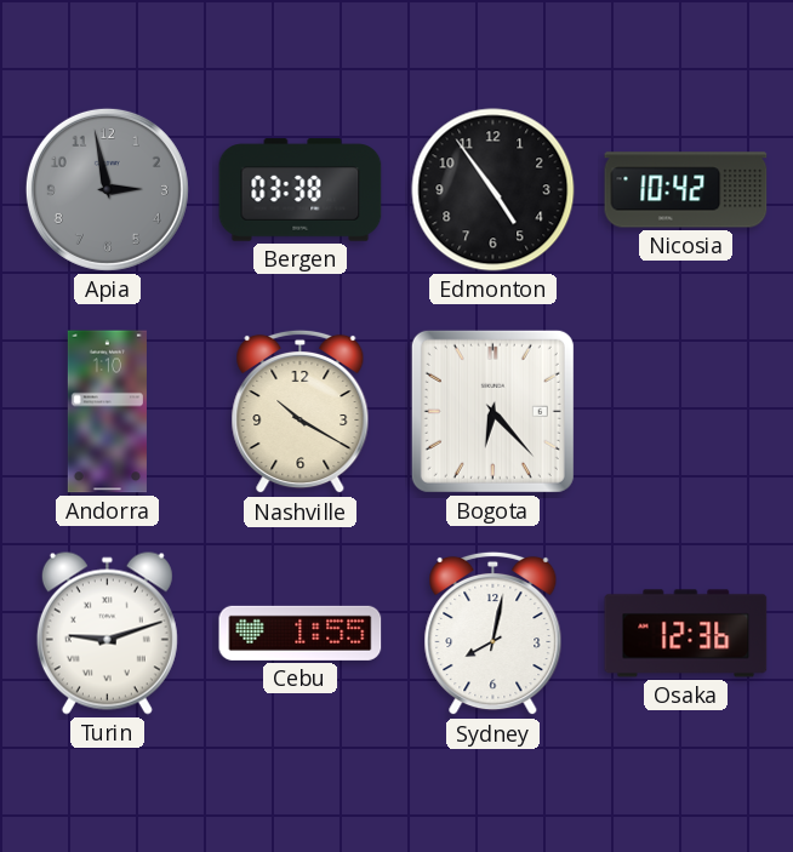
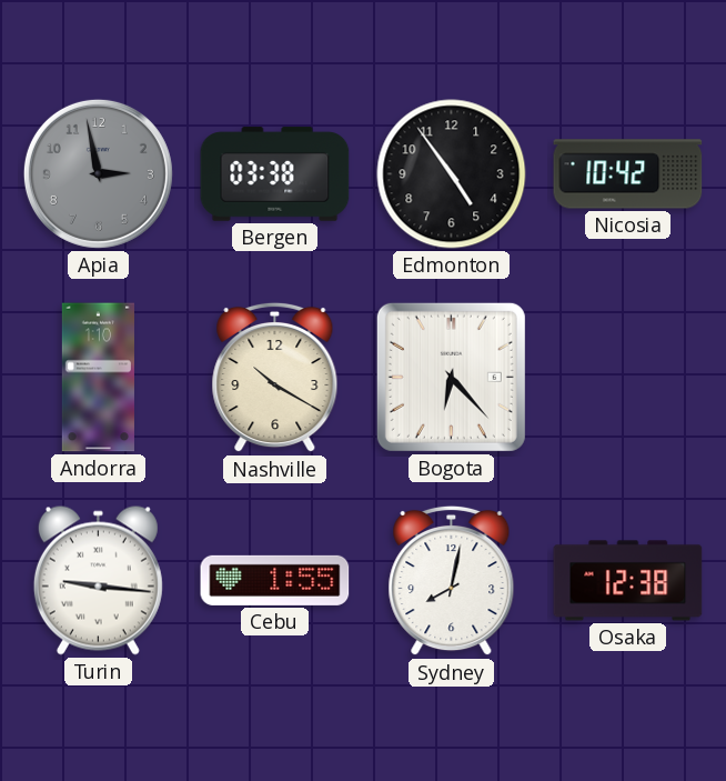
Turin: 9:12 -> 9:16
Osaka: 12:36 -> 12:38
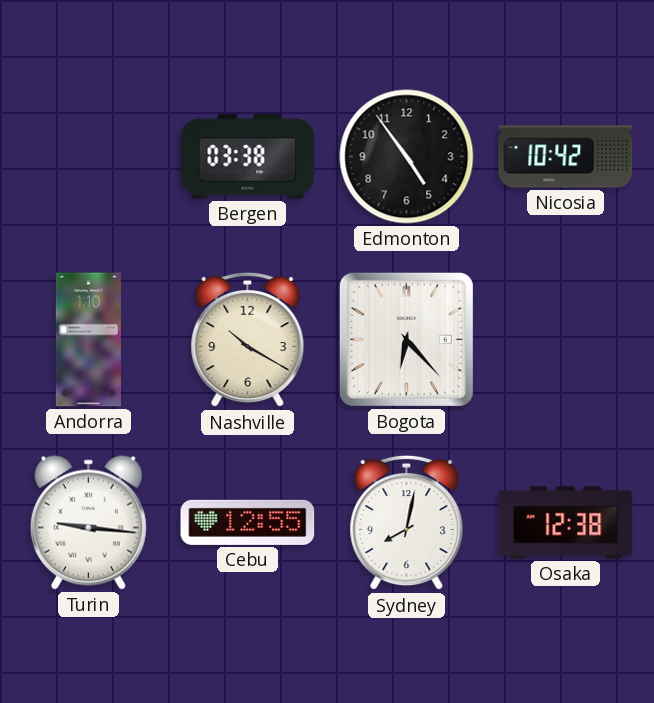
Apia: 2:58 -> none
Cebu: 1:55 -> 12:55
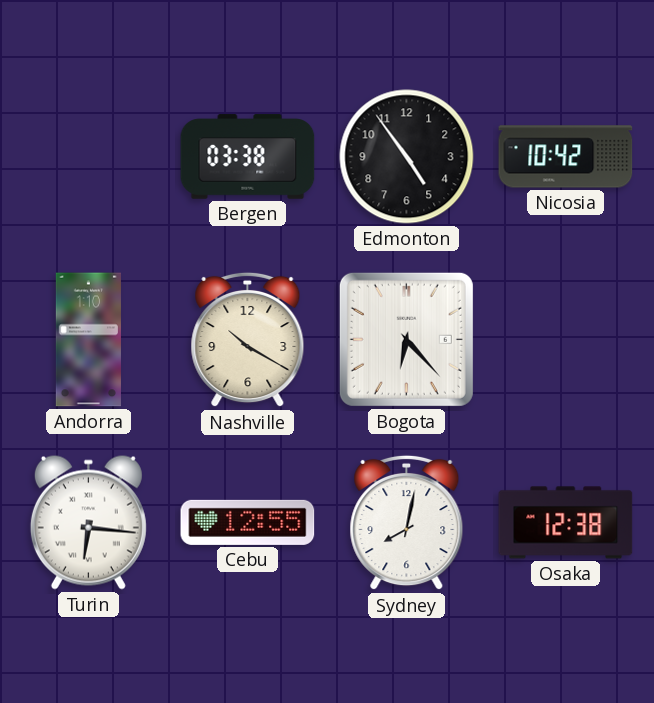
Turin: 9:16 -> 6:16
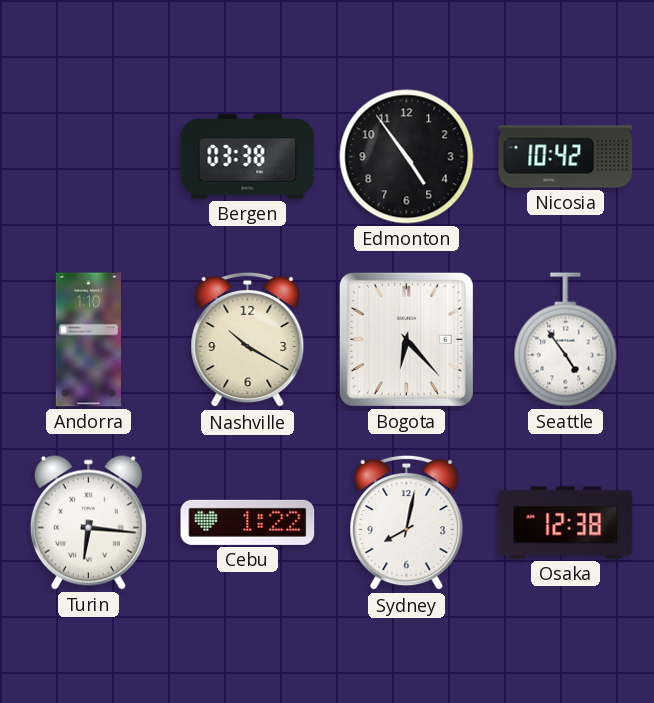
Seattle: none -> 4:54
Cebu: 12:55 -> 1:22
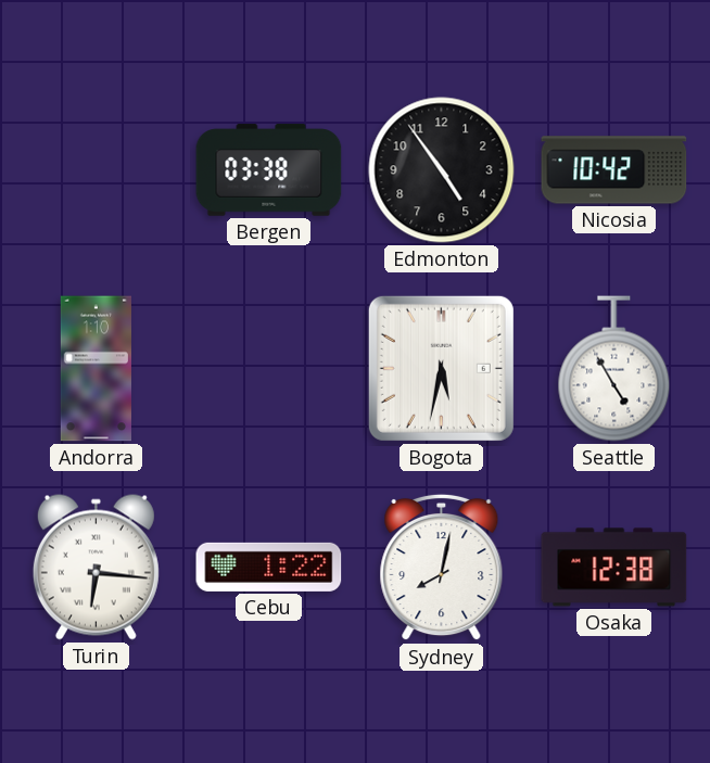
Nashville: 10:20 -> none
Bogota: 6:23 -> 5:32
Seattle: 4:54 -> 4:55
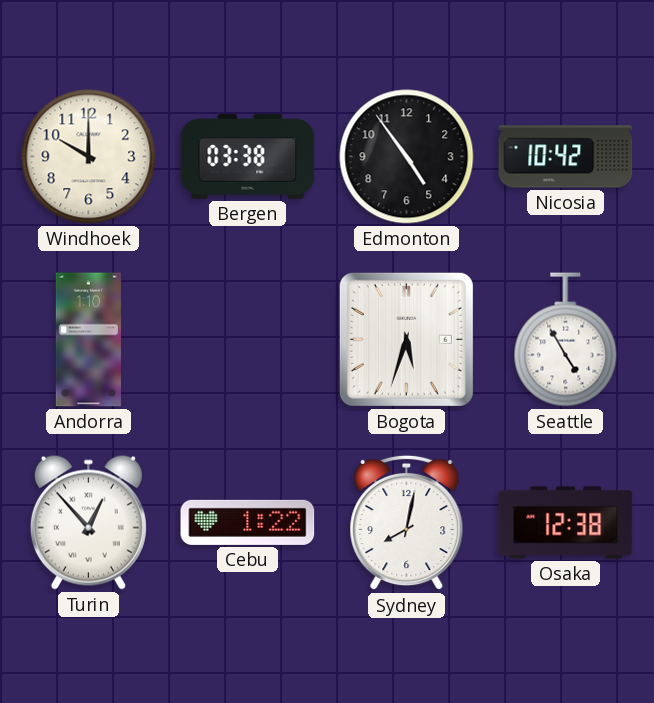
Windhoek: none -> 10:00
Bogota: 5:32 -> 5:33
Turin: 6:16 -> 12:53
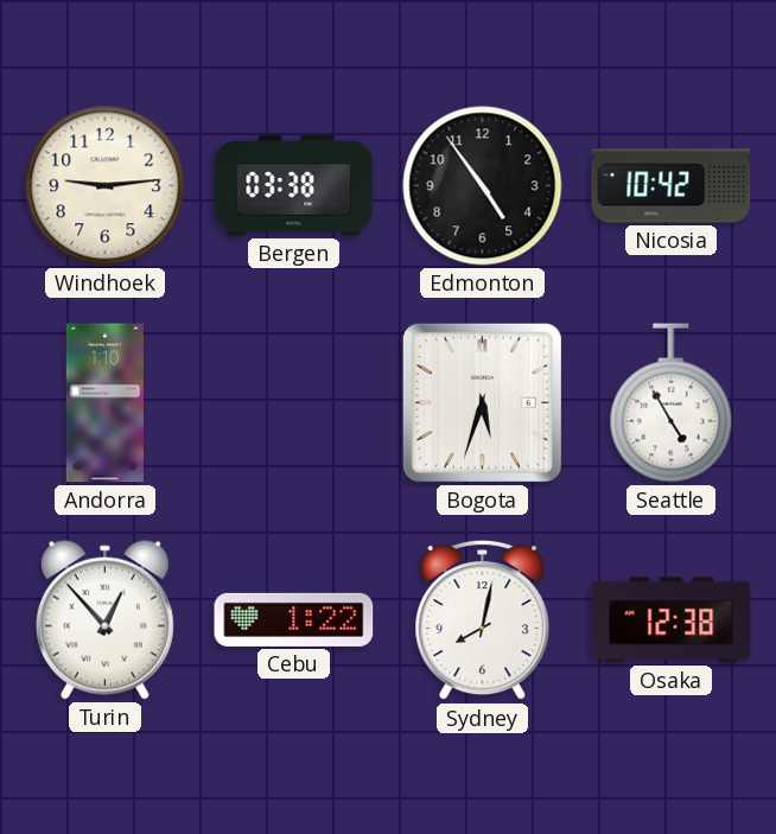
Windhoek: 10:00 -> 9:14
